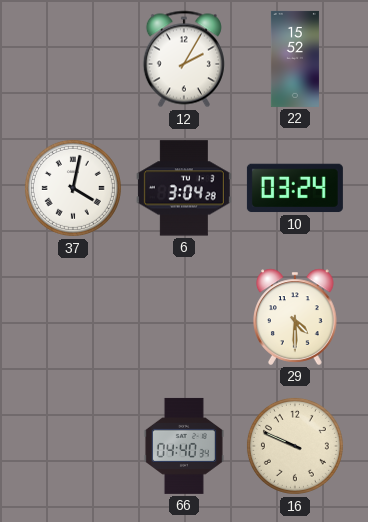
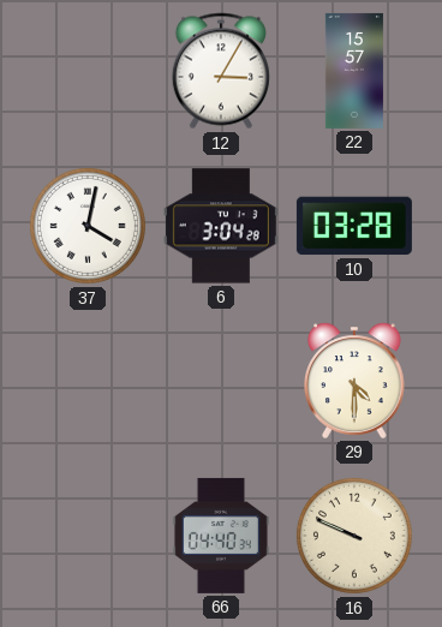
12: 2:05 -> 3:05
22: 15:52 -> 15:57
10: 03:24 -> 03:28
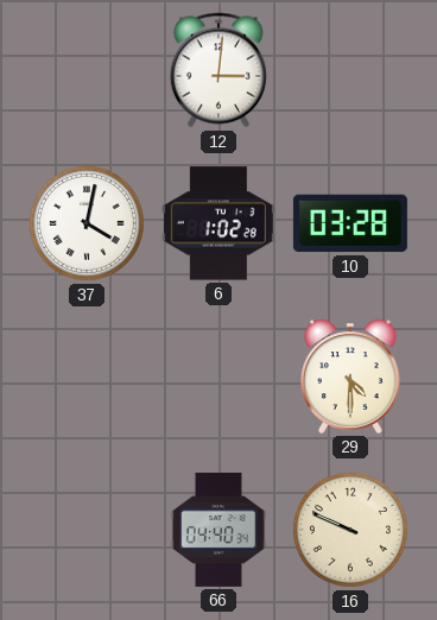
12: 3:05 -> 3:01
22: 15:57 -> none
6: 3:04 -> 1:02
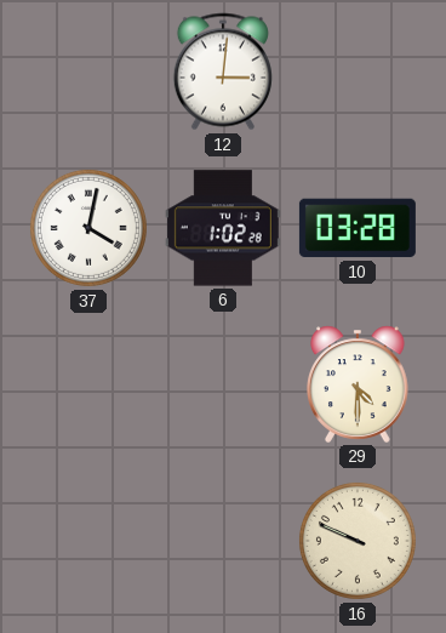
66: 04:40 -> none
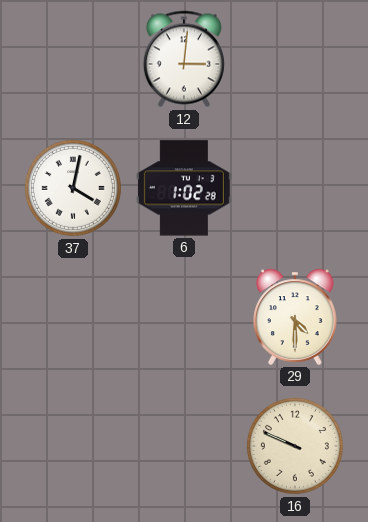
10: 03:28 -> none
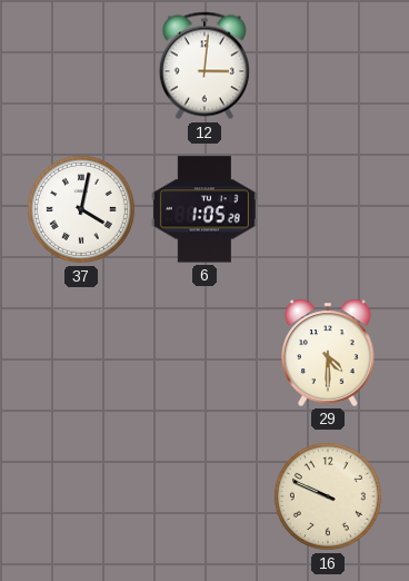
6: 1:02 -> 1:05
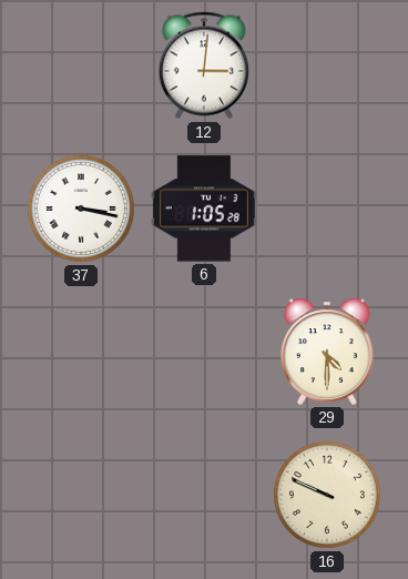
37: 4:02 -> 3:17
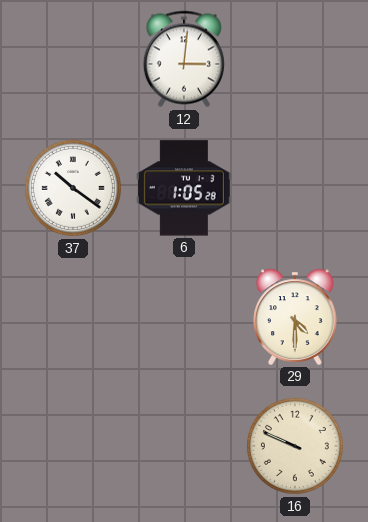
37: 3:17 -> 10:21
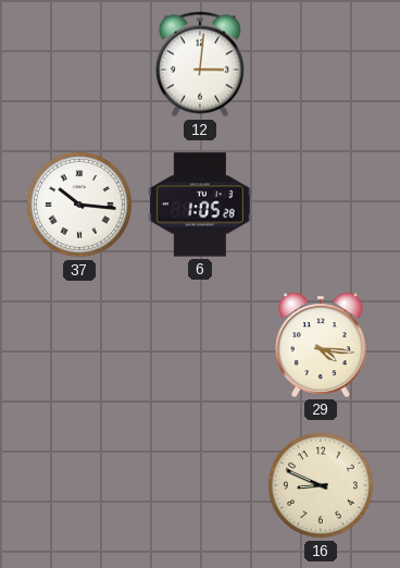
37: 10:21 -> 10:16
29: 4:30 -> 4:16
16: 9:49 -> 8:49
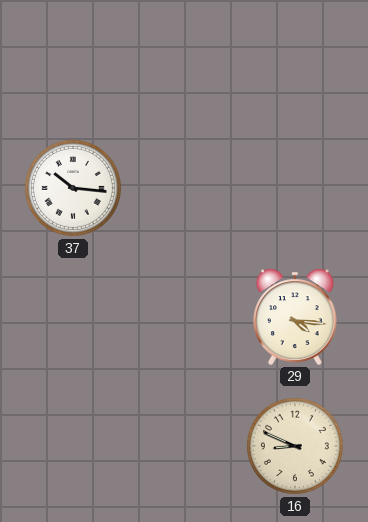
12: 3:01 -> none
6: 1:05 -> none
